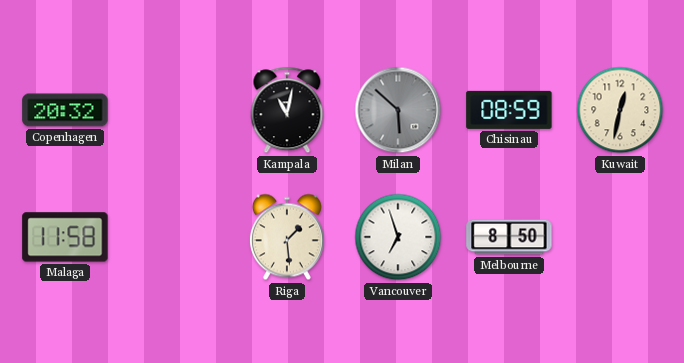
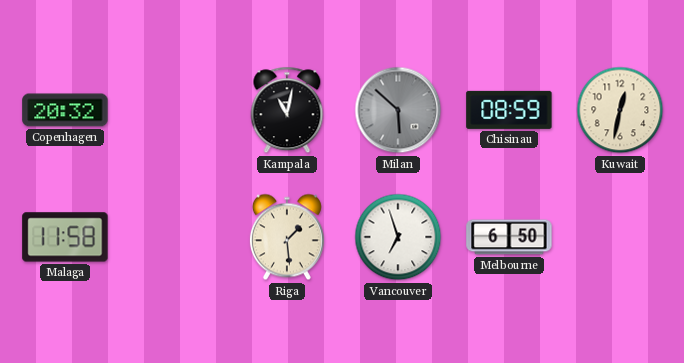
Melbourne: 8:50 -> 6:50
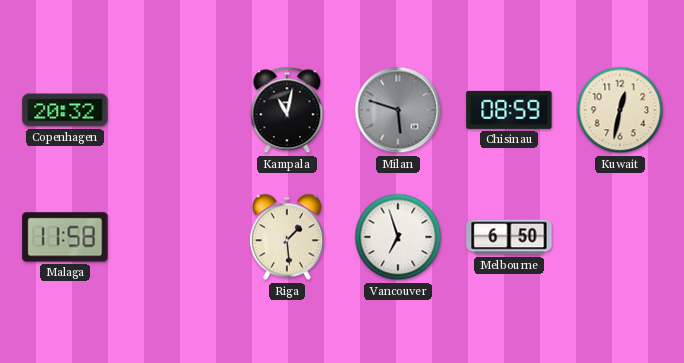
Milan: 5:52 -> 5:48
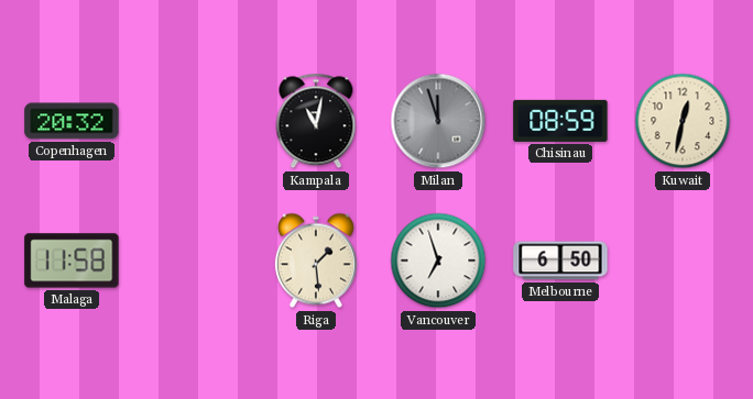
Milan: 5:48 -> 11:57
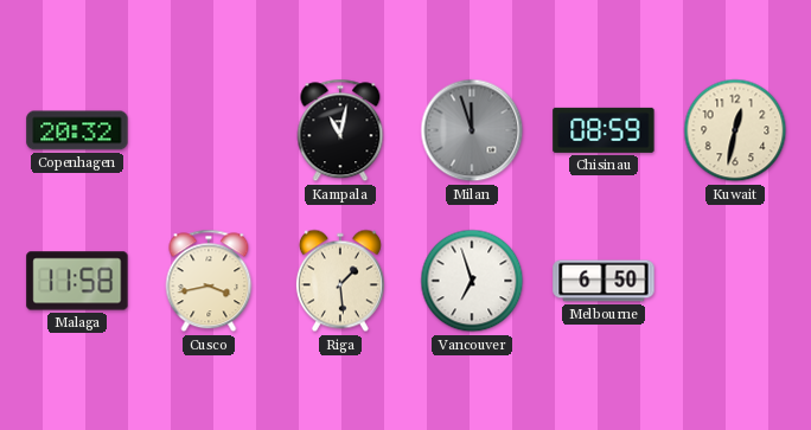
Cusco: none -> 3:43
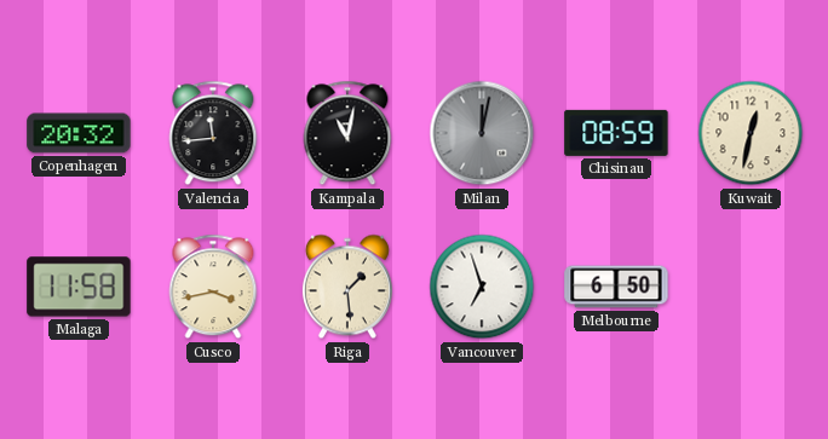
Valencia: none -> 11:44
Milan: 11:57 -> 12:02
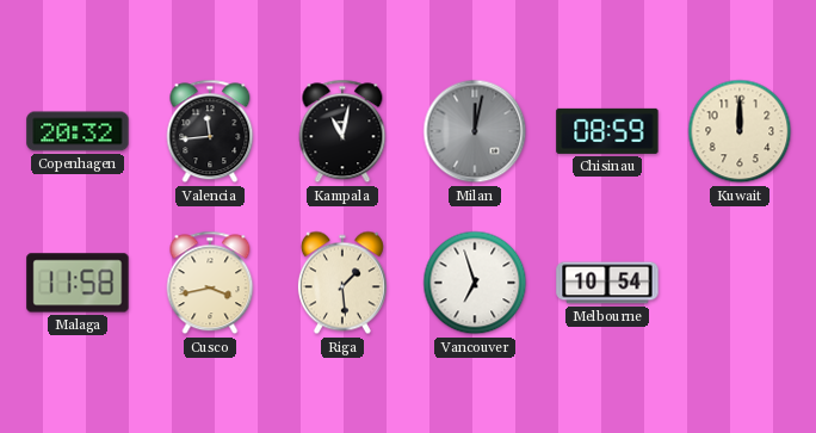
Kuwait: 12:32 -> 12:00
Melbourne: 6:50 -> 10:54
